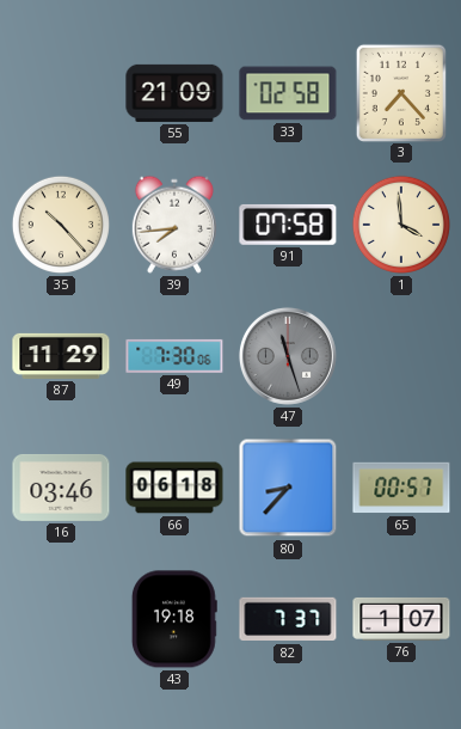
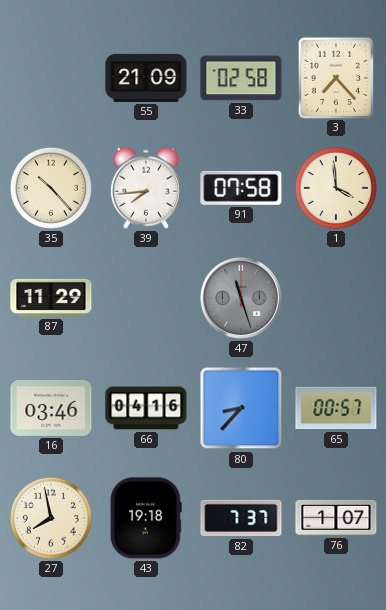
49: 7:30 -> none
66: 06:18 -> 04:16
27: none -> 7:58
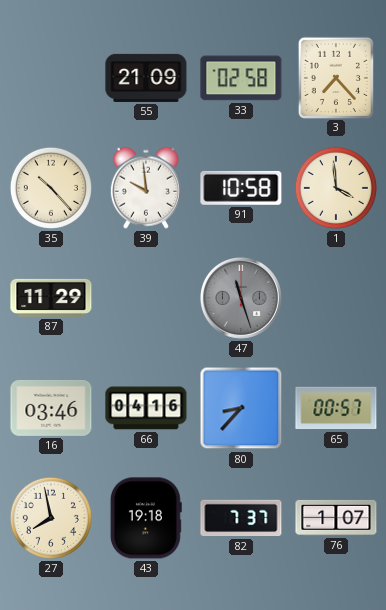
39: 7:44 -> 9:59
91: 07:58 -> 10:58
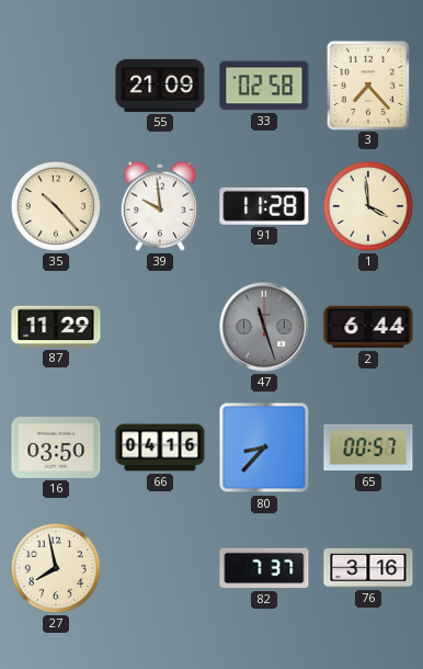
91: 10:58 -> 11:28
2: none -> 6:44
16: 03:46 -> 03:50
43: 19:18 -> none
76: 1:07 -> 3:16
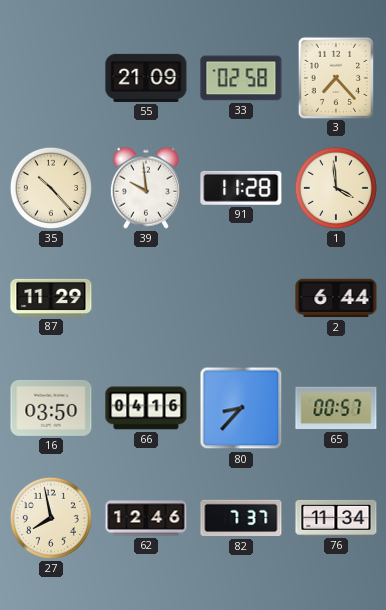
47: 11:27 -> none
62: none -> 12:46
76: 3:16 -> 11:34
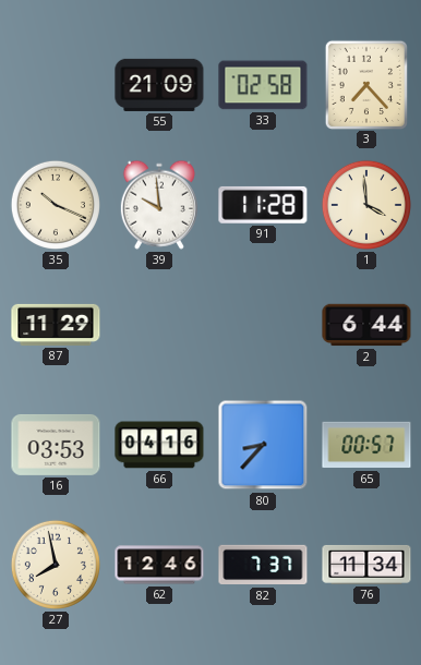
35: 10:23 -> 10:19
16: 03:50 -> 03:53
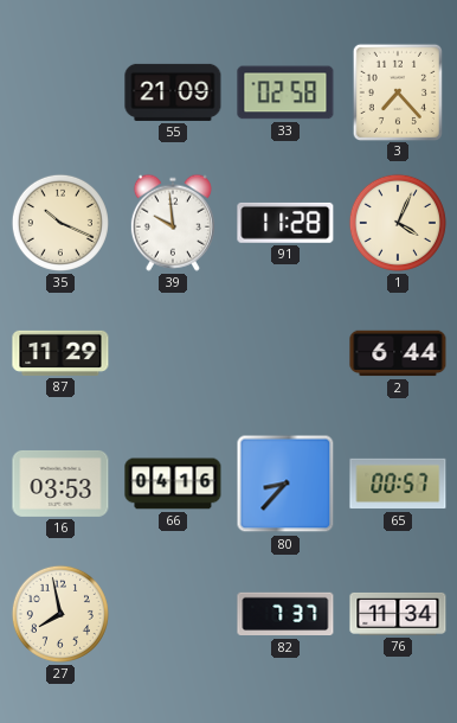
1: 3:59 -> 4:04
62: 12:46 -> none
